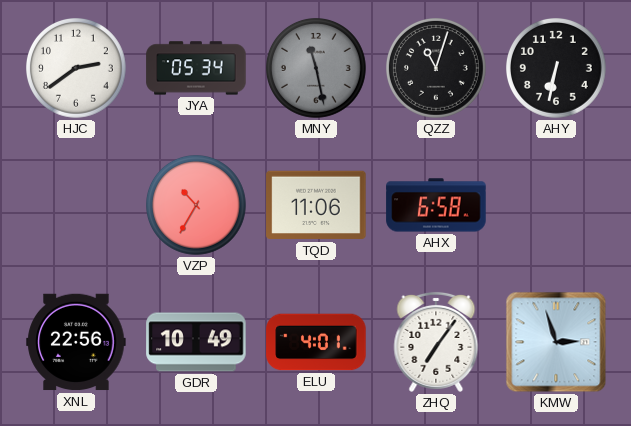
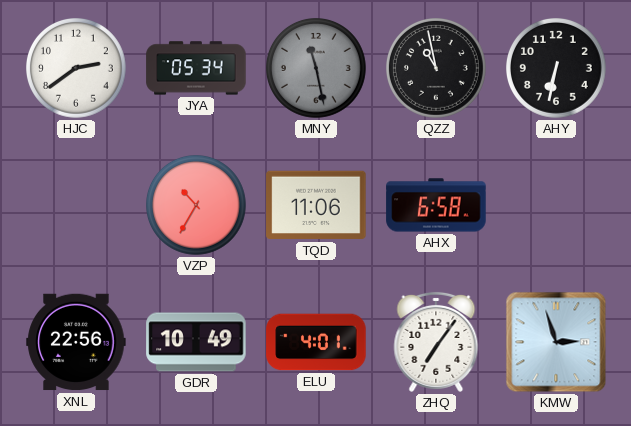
QZZ: 11:03 -> 10:58
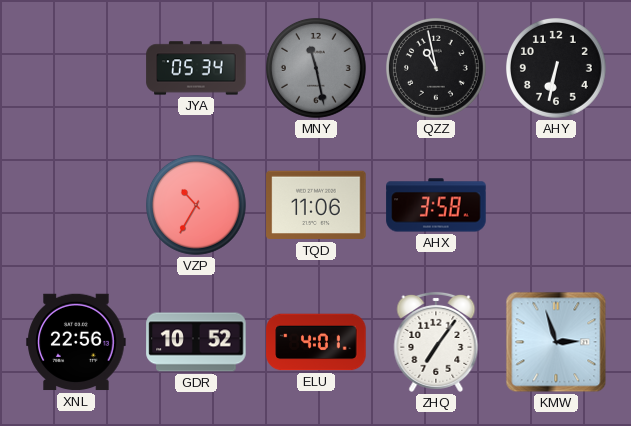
HJC: 2:39 -> none
AHX: 6:58 -> 3:58
GDR: 10:49 -> 10:52
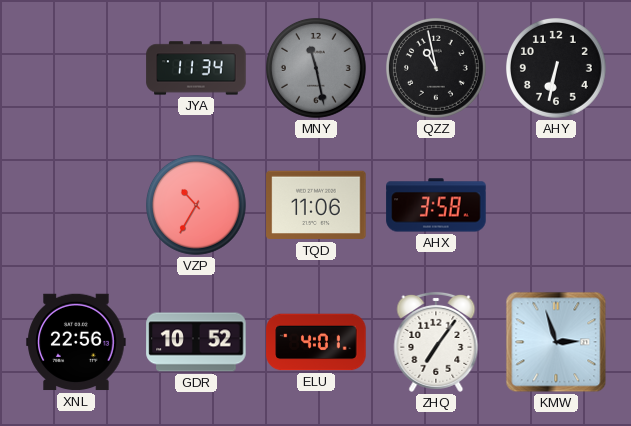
JYA: 05:34 -> 11:34
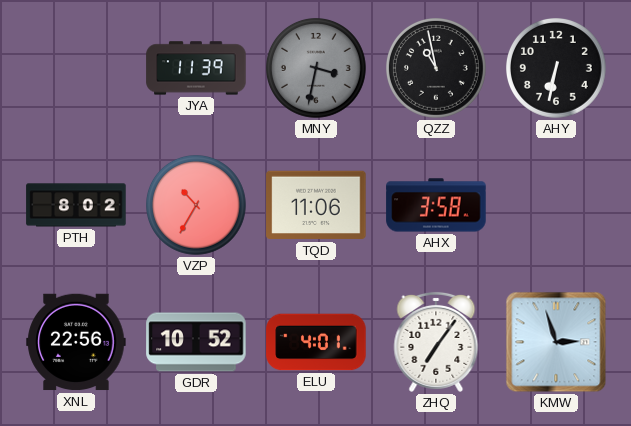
JYA: 11:34 -> 11:39
MNY: 11:28 -> 3:32
PTH: none -> 8:02
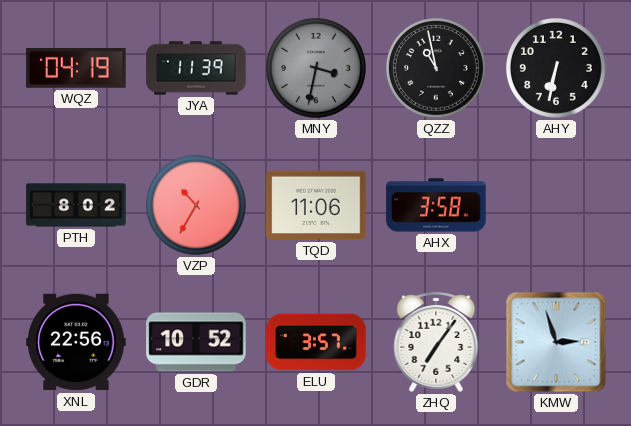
WQZ: none -> 04:19
ELU: 4:01 -> 3:57
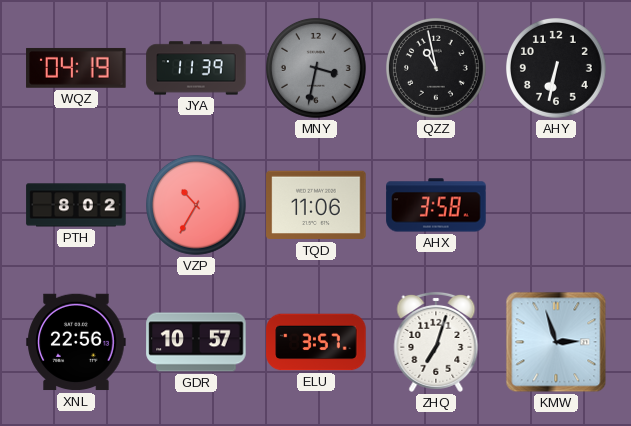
GDR: 10:52 -> 10:57
ZHQ: 7:06 -> 7:03
